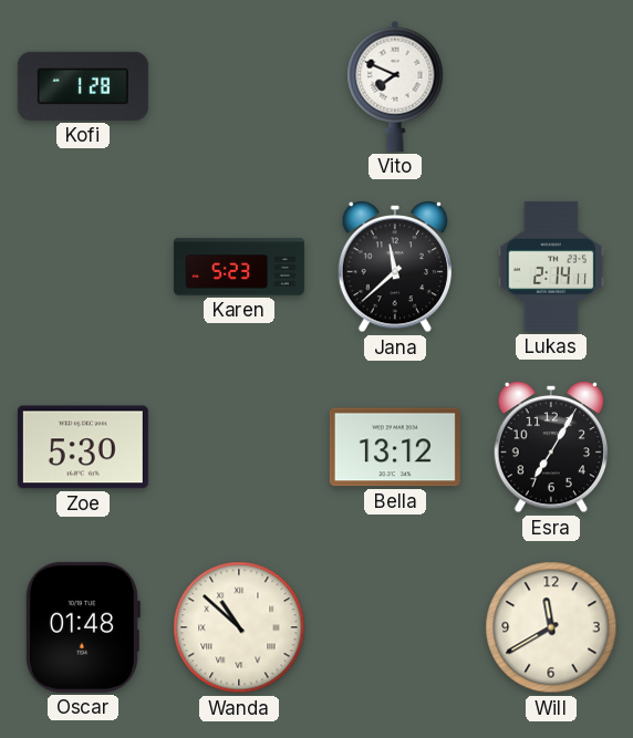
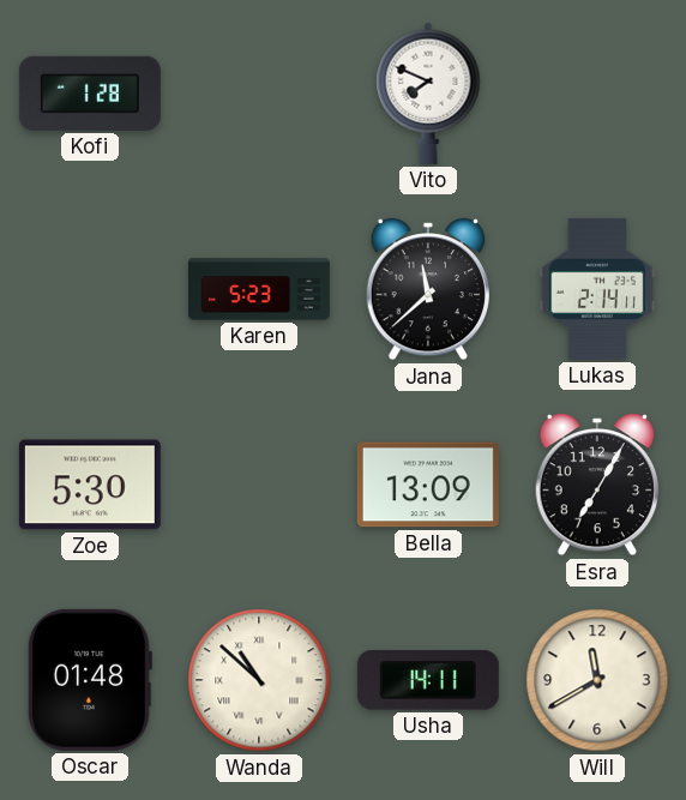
Bella: 13:12 -> 13:09
Usha: none -> 14:11
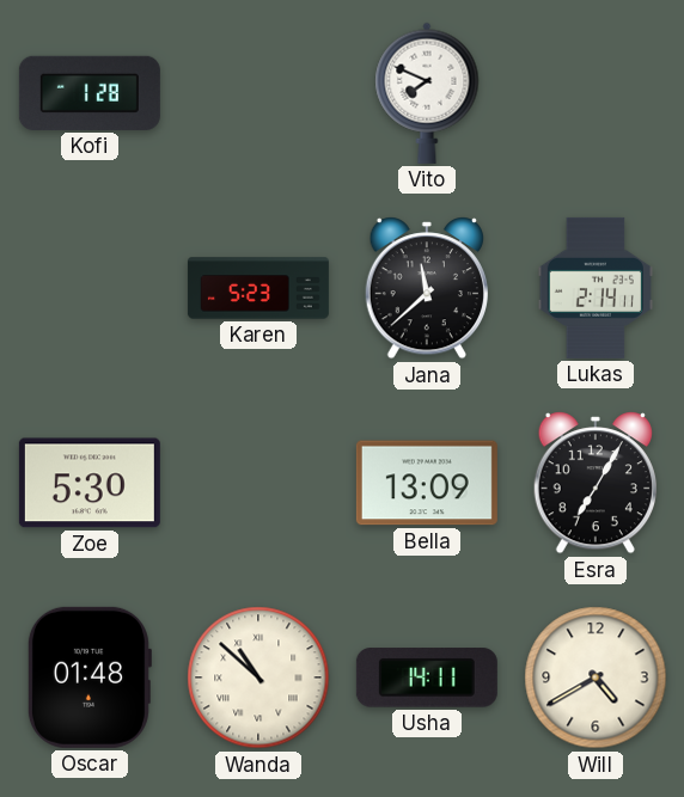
Will: 11:40 -> 4:40
